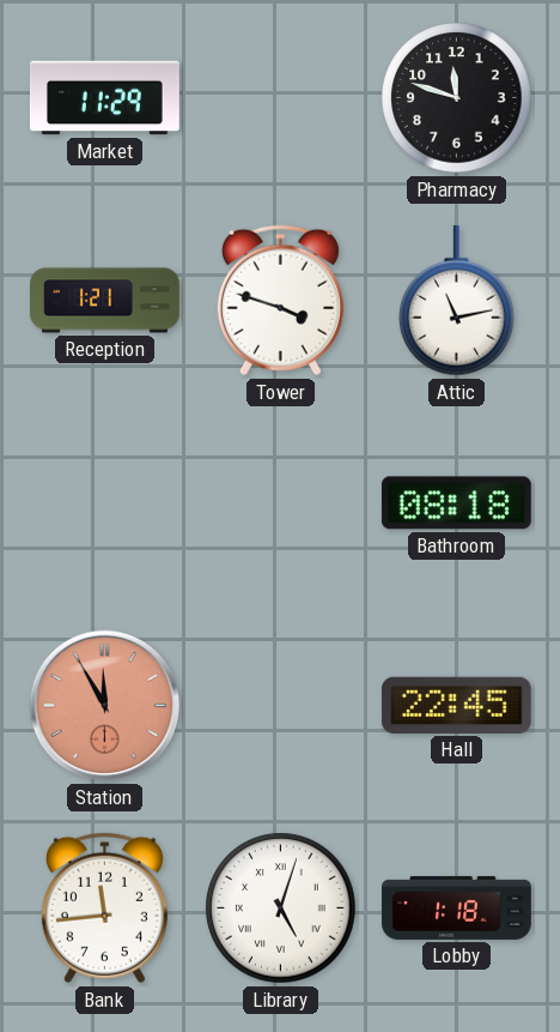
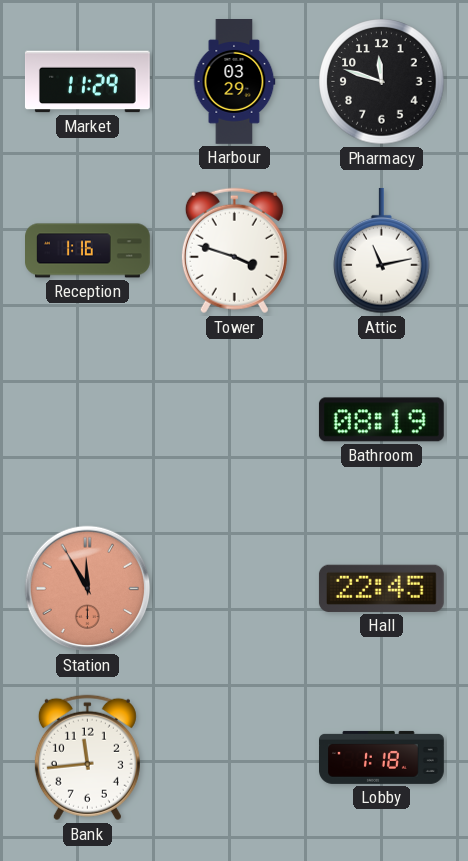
Harbour: none -> 03:29
Reception: 1:21 -> 1:16
Bathroom: 08:18 -> 08:19
Library: 5:03 -> none
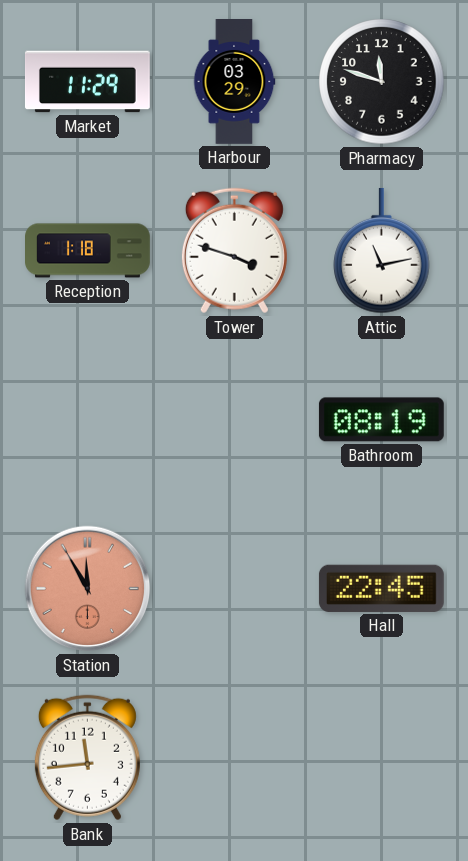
Reception: 1:16 -> 1:18
Lobby: 1:18 -> none
